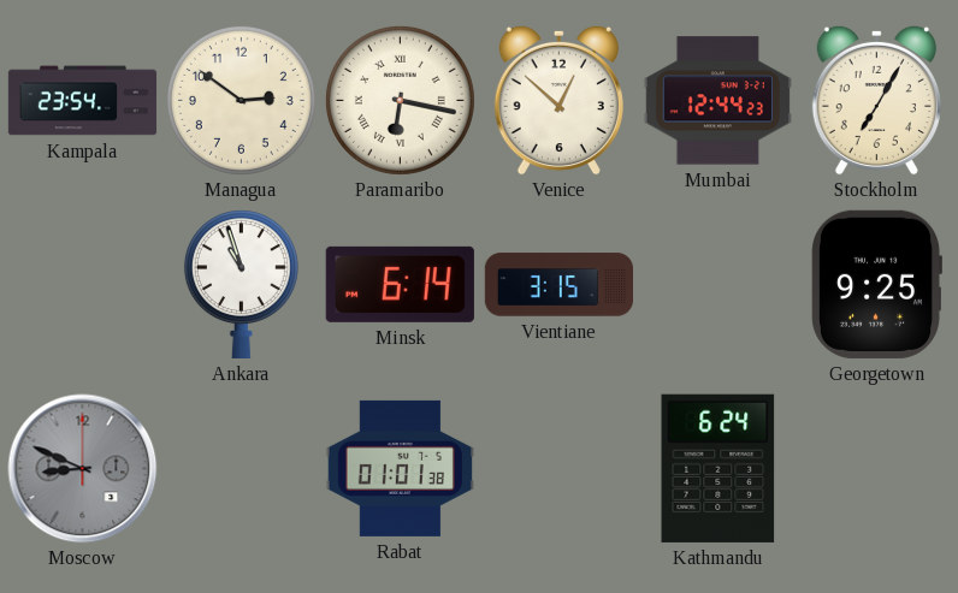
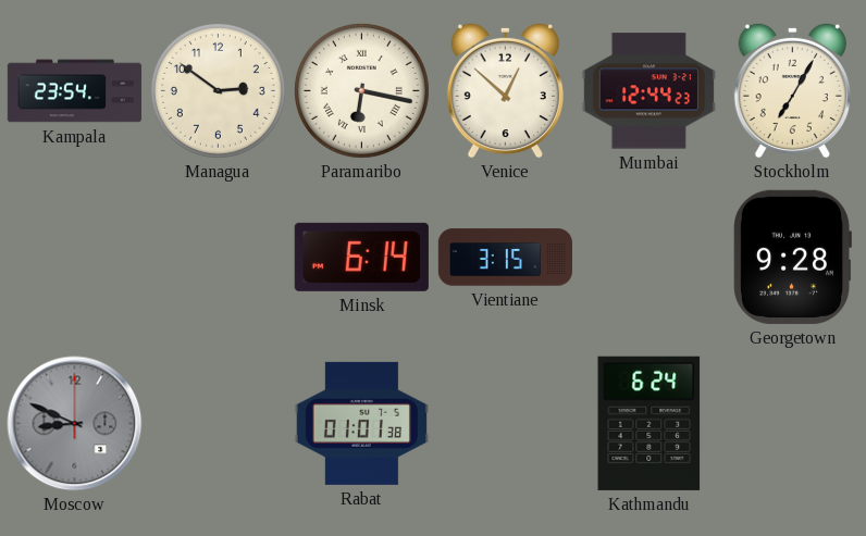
Ankara: 10:57 -> none
Georgetown: 9:25 -> 9:28
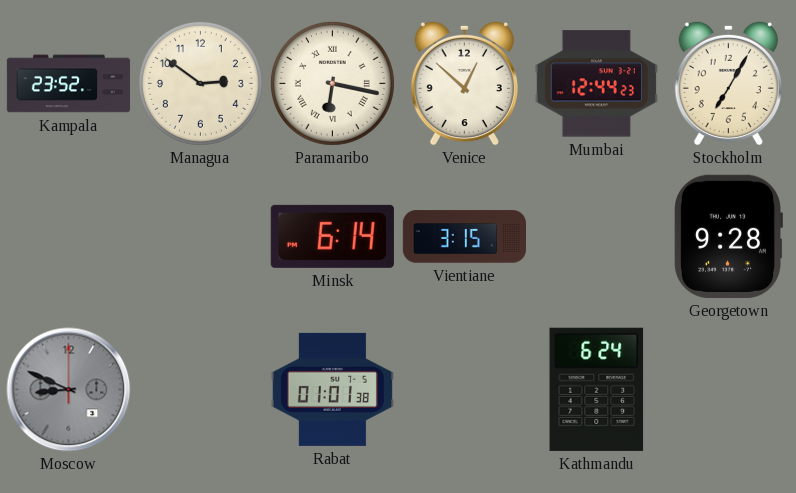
Kampala: 23:54 -> 23:52
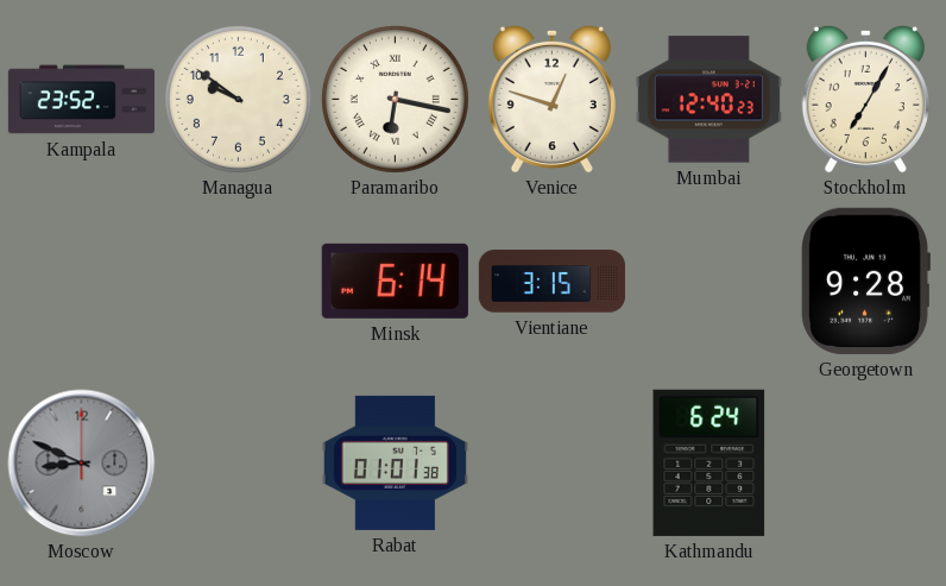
Managua: 2:51 -> 9:51
Venice: 12:52 -> 12:48
Mumbai: 12:44 -> 12:40
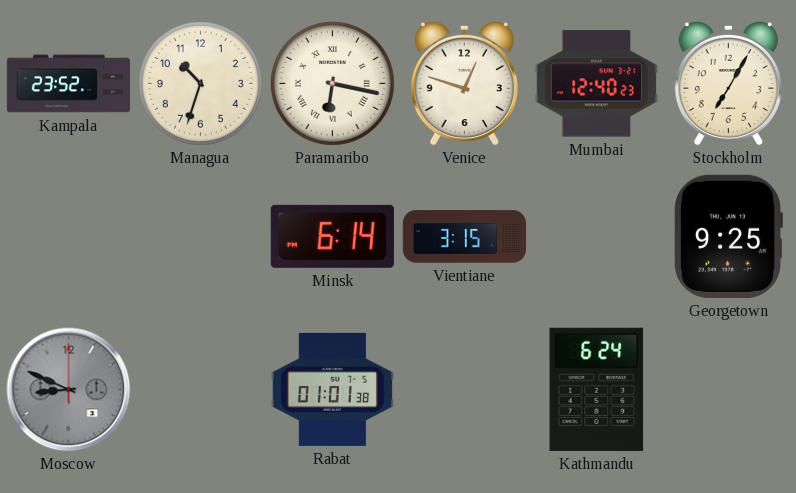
Managua: 9:51 -> 10:33
Georgetown: 9:28 -> 9:25
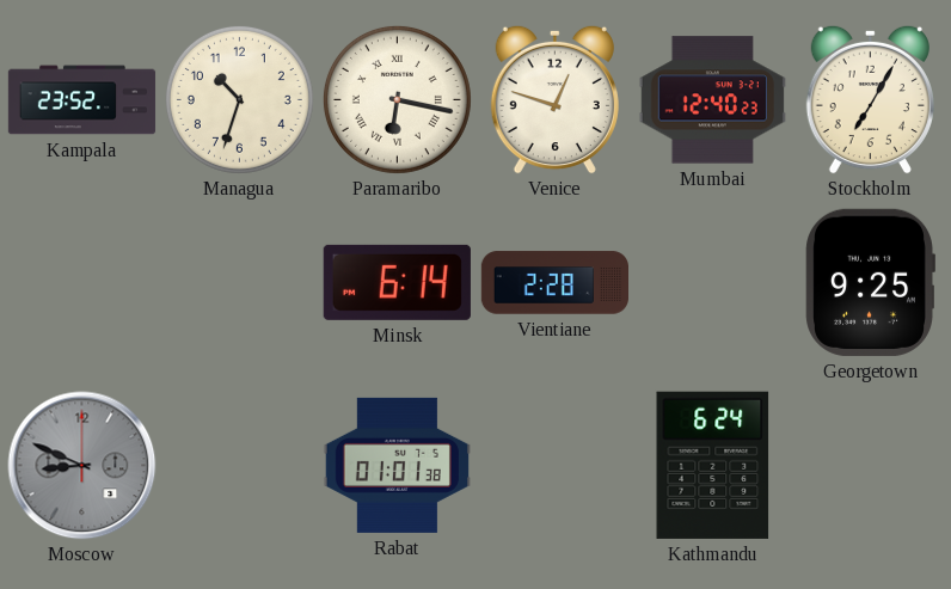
Vientiane: 3:15 -> 2:28
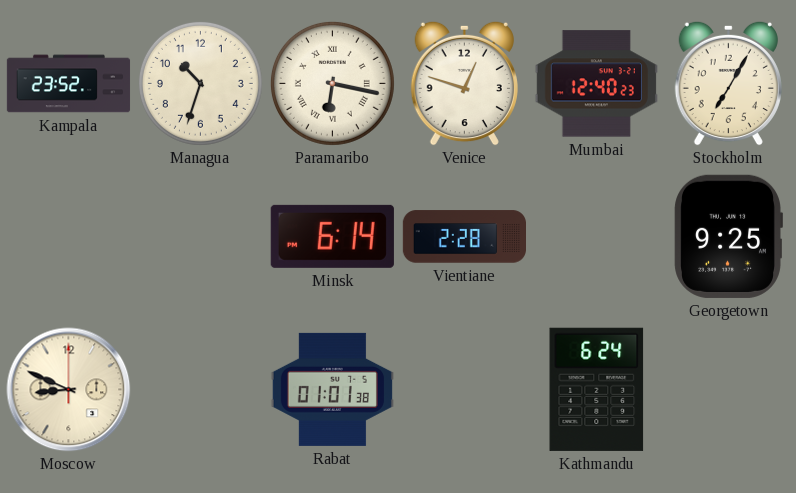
Moscow dial: grey -> cream
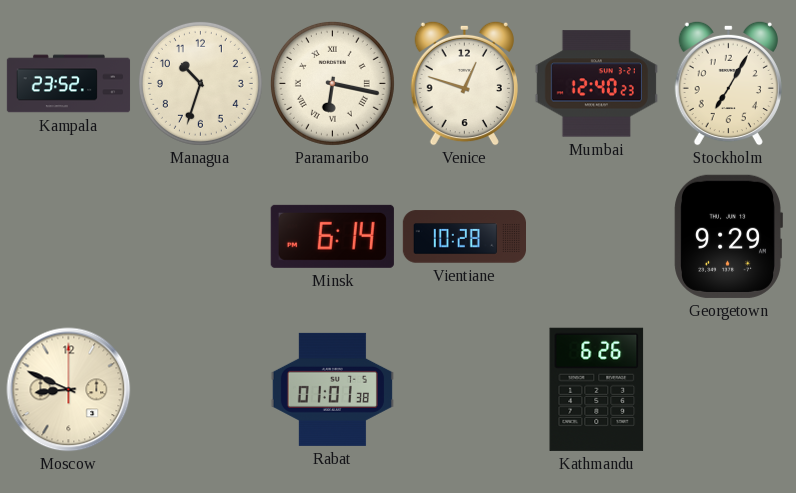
Vientiane: 2:28 -> 10:28
Georgetown: 9:25 -> 9:29
Kathmandu: 6:24 -> 6:26
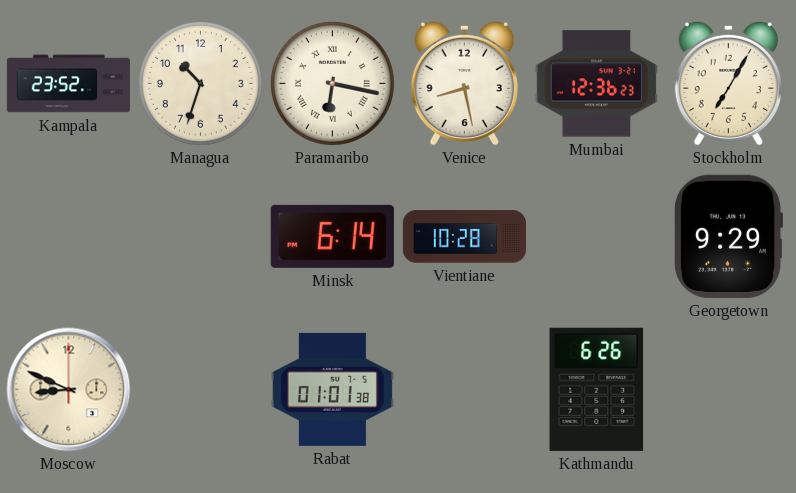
Venice: 12:48 -> 8:28
Mumbai: 12:40 -> 12:36
